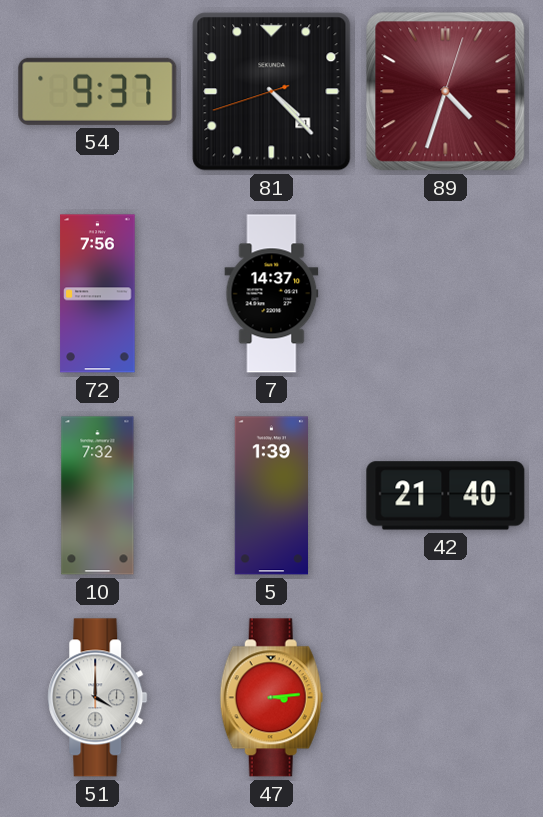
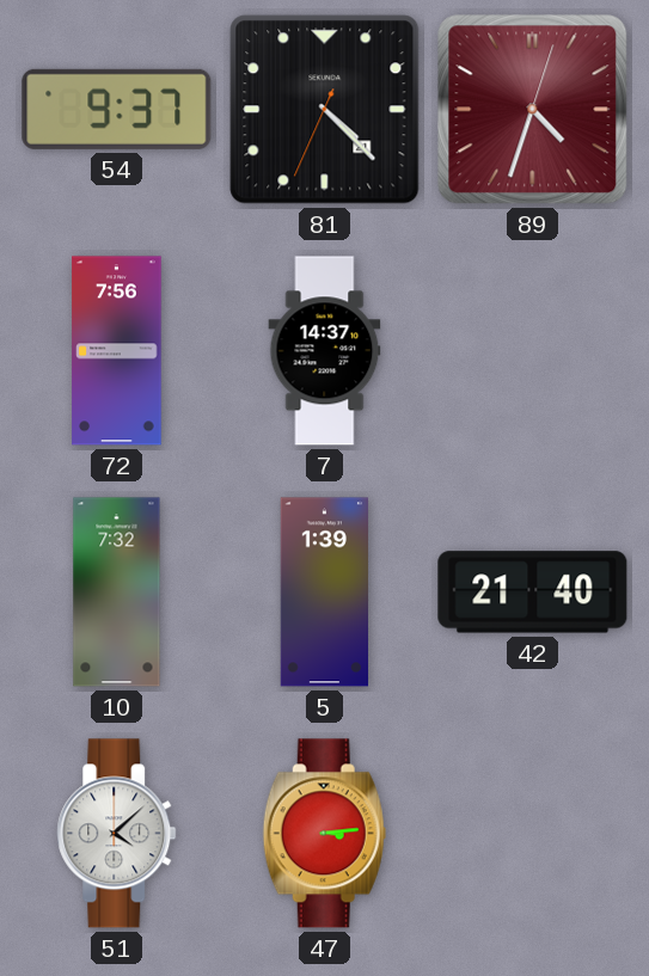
81: 4:22:42 -> 4:22:34
51: 4:00 -> 4:08
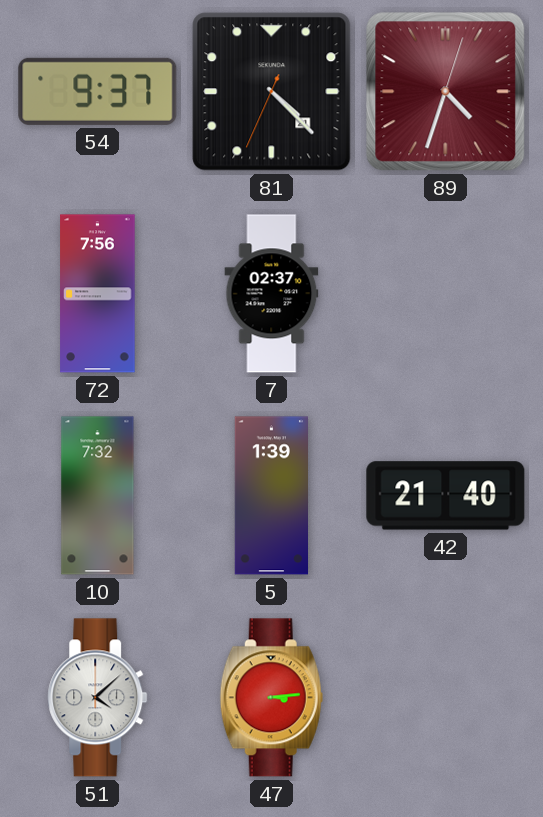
7: 14:37 -> 02:37
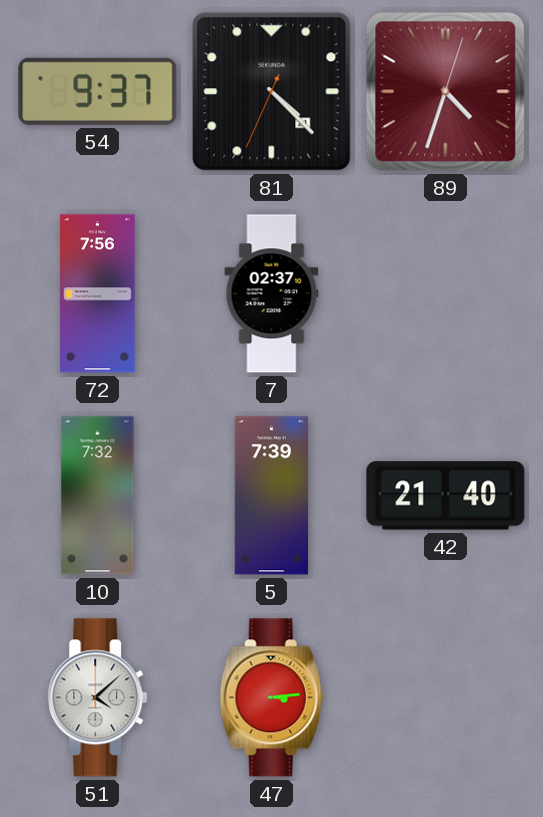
5: 1:39 -> 7:39
